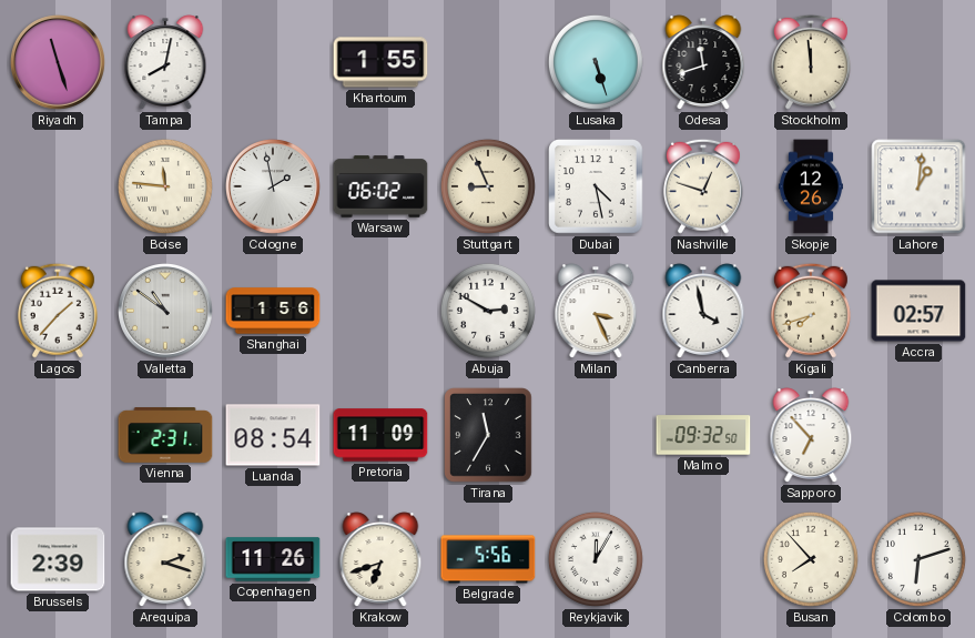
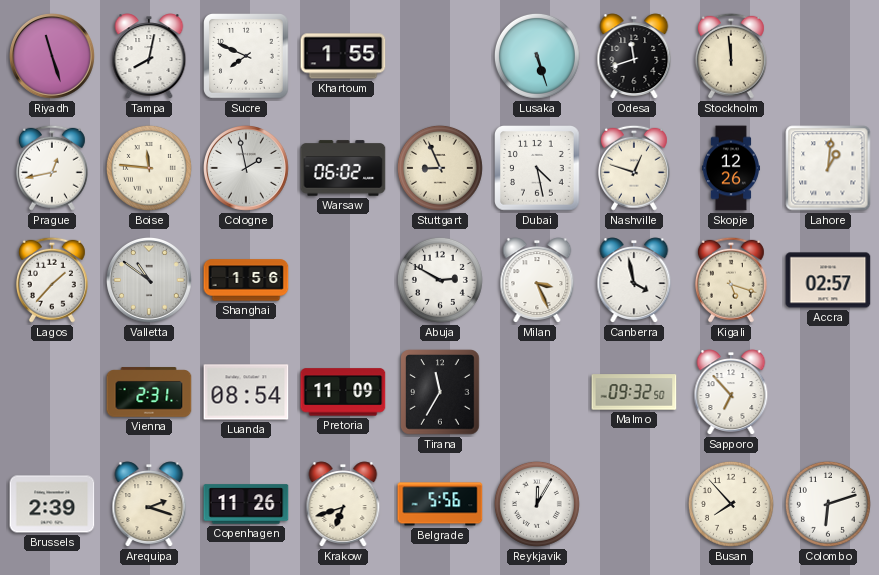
Sucre: none -> 7:49
Prague: none -> 12:43
Kigali: 7:42 -> 5:18
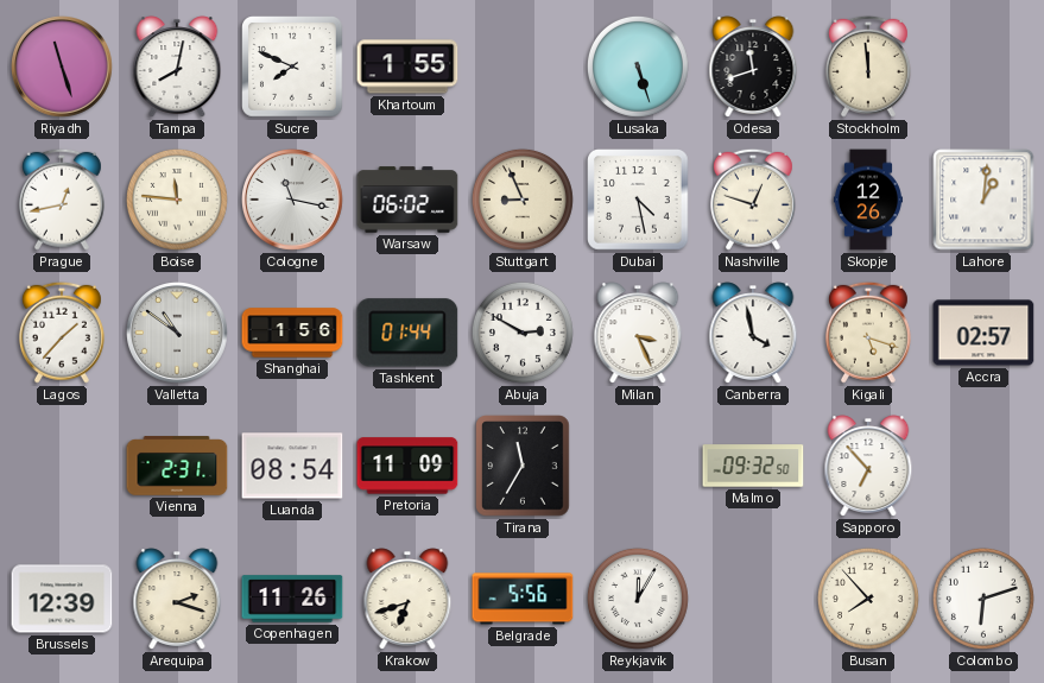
Cologne: 1:58 -> 11:17
Tashkent: none -> 01:44
Brussels: 2:39 -> 12:39
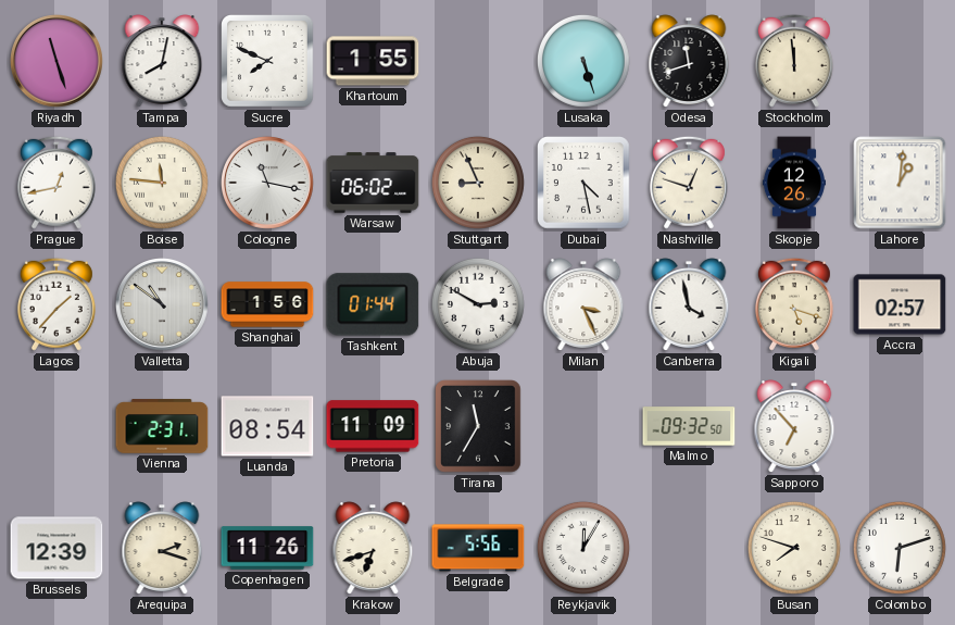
Busan: 7:53 -> 7:48
